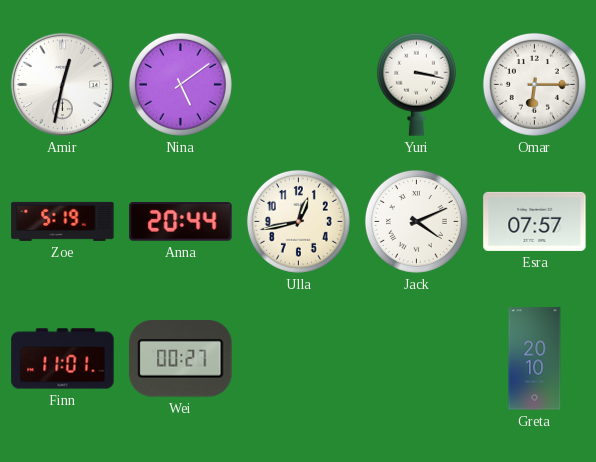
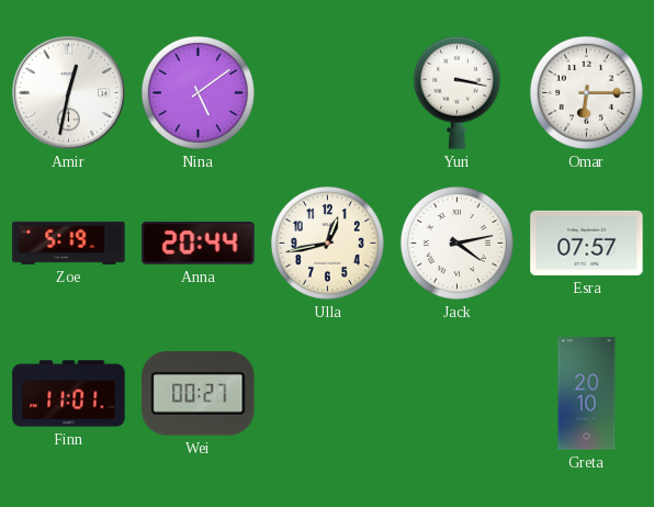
Jack: 4:11 -> 4:13
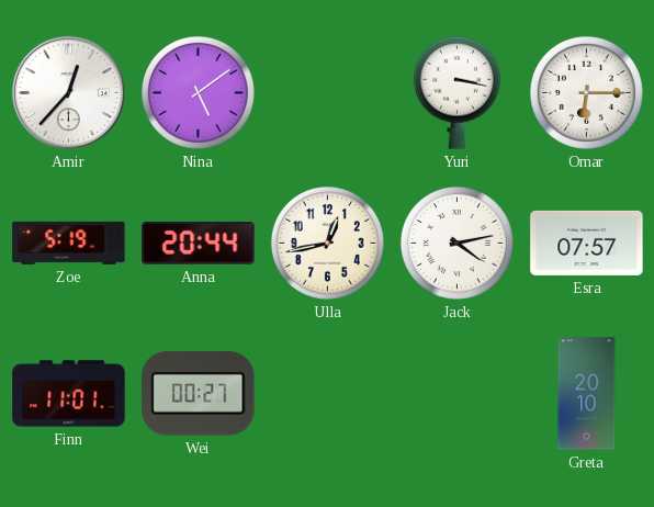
Amir: 12:32 -> 12:37
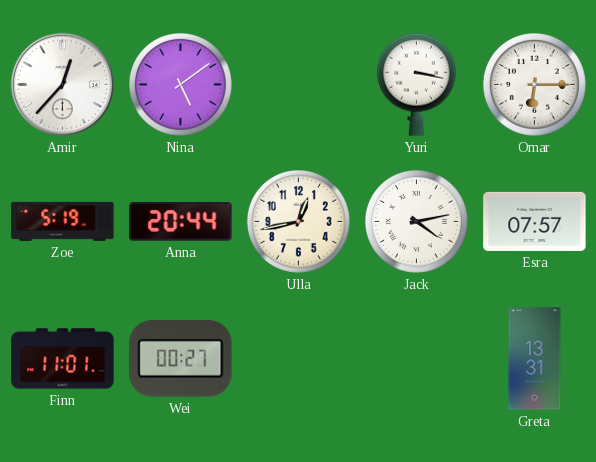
Greta: 20:10 -> 13:31
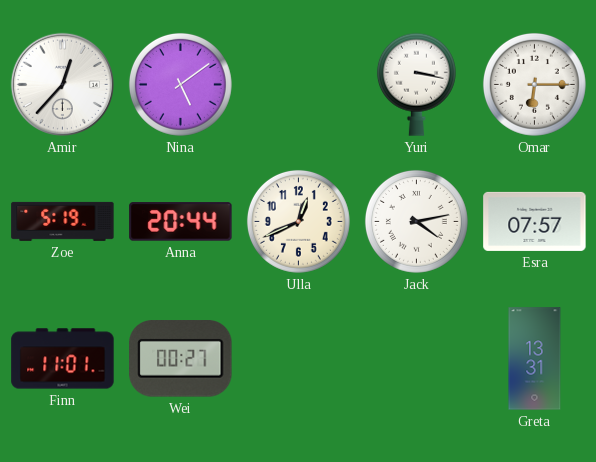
Ulla: 12:43 -> 12:41
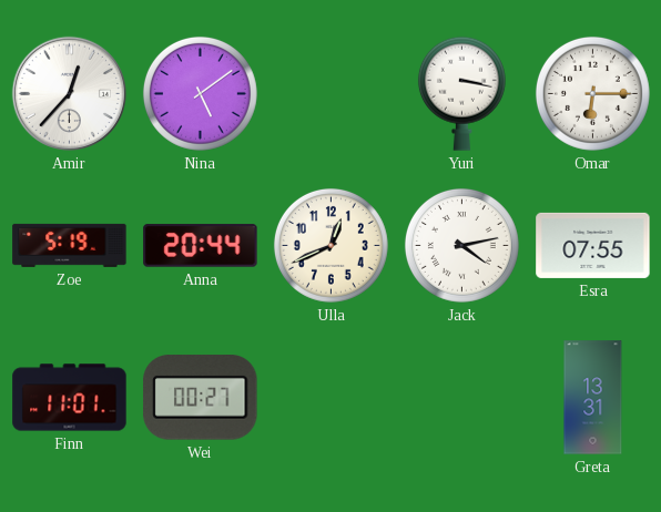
Esra: 07:57 -> 07:55
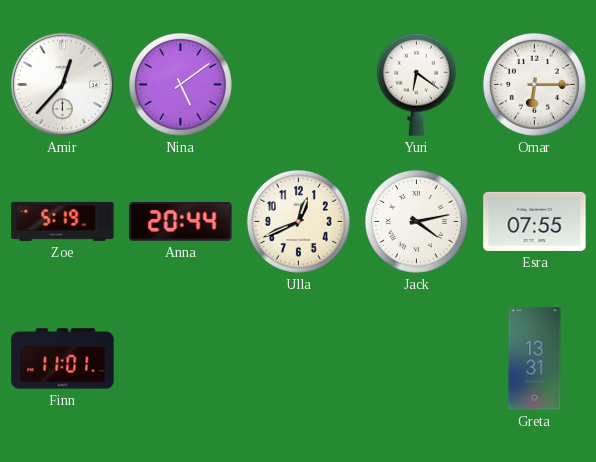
Yuri: 3:17 -> 6:21
Wei: 00:27 -> none
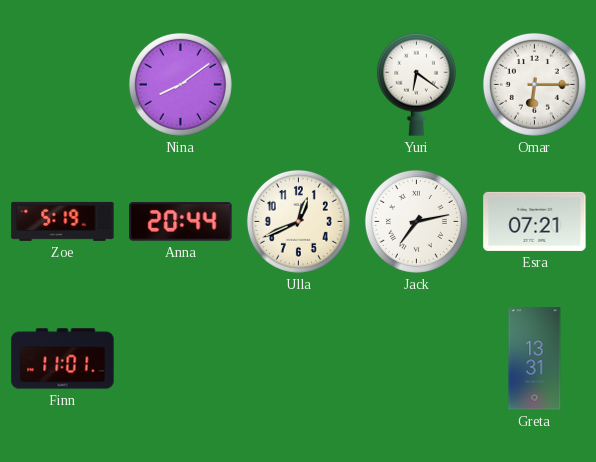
Amir: 12:37 -> none
Nina: 5:09 -> 8:09
Jack: 4:13 -> 7:13
Esra: 07:55 -> 07:21
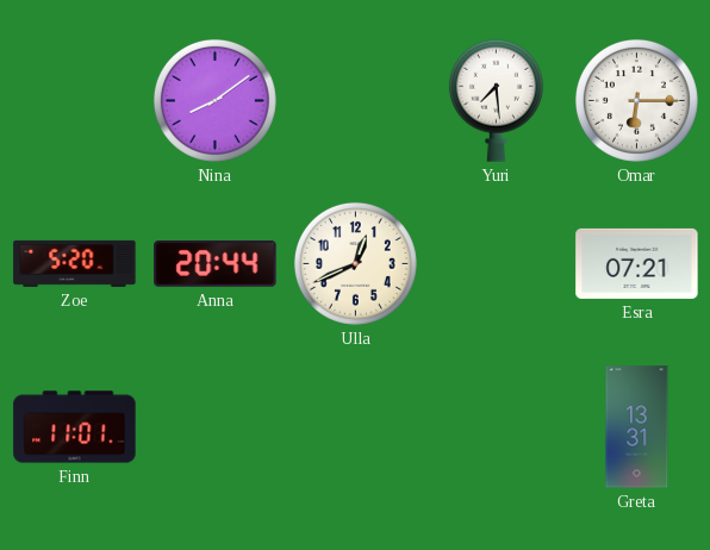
Yuri: 6:21 -> 7:29
Zoe: 5:19 -> 5:20
Jack: 7:13 -> none
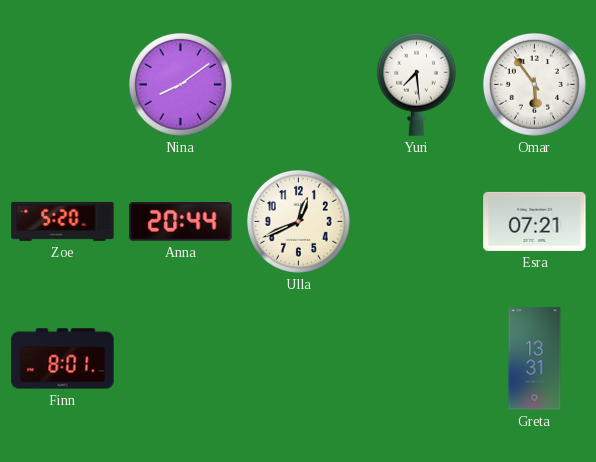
Omar: 6:15 -> 5:54
Finn: 11:01 -> 8:01
